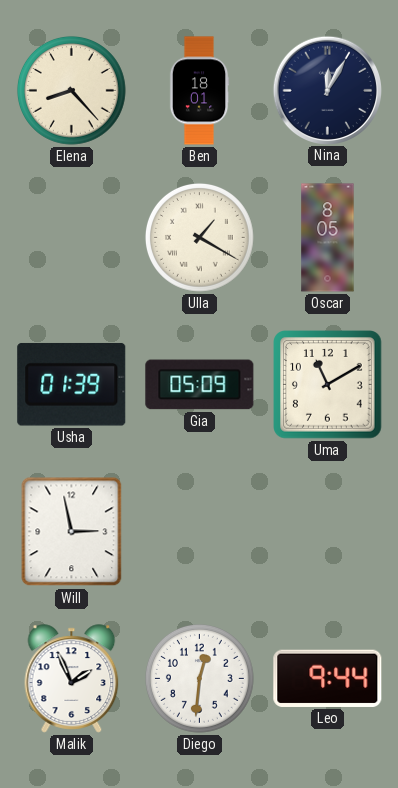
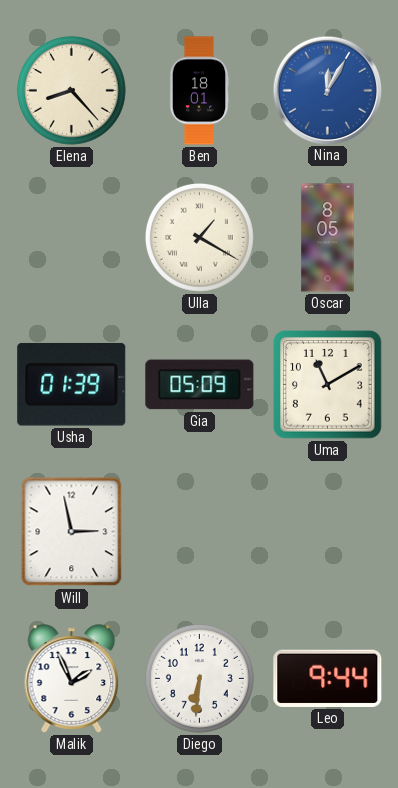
Nina dial: navy -> blue
Diego: 12:31 -> 6:31
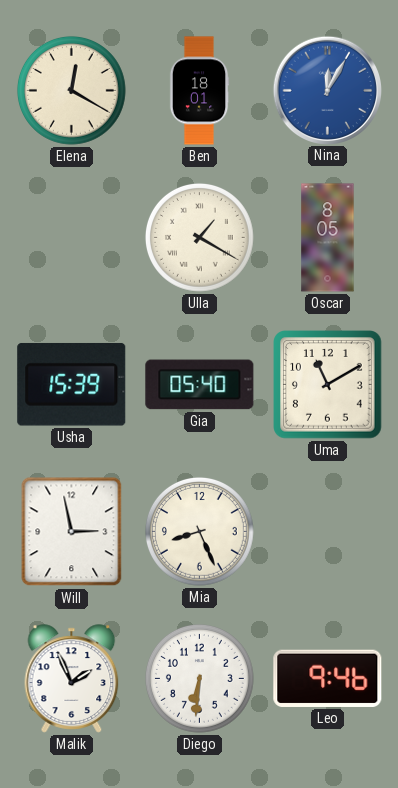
Elena: 8:23 -> 12:20
Usha: 01:39 -> 15:39
Gia: 05:09 -> 05:40
Mia: none -> 8:26
Leo: 9:44 -> 9:46
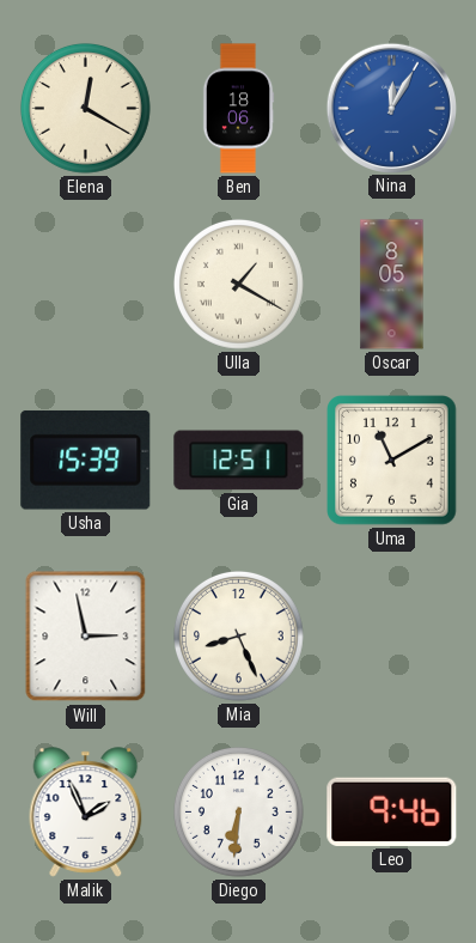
Ben: 18:01 -> 18:06
Gia: 05:40 -> 12:51
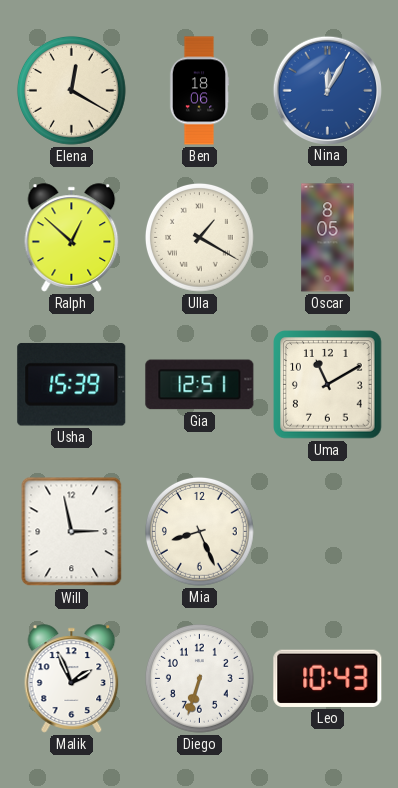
Ralph: none -> 12:52
Diego: 6:31 -> 6:33
Leo: 9:46 -> 10:43
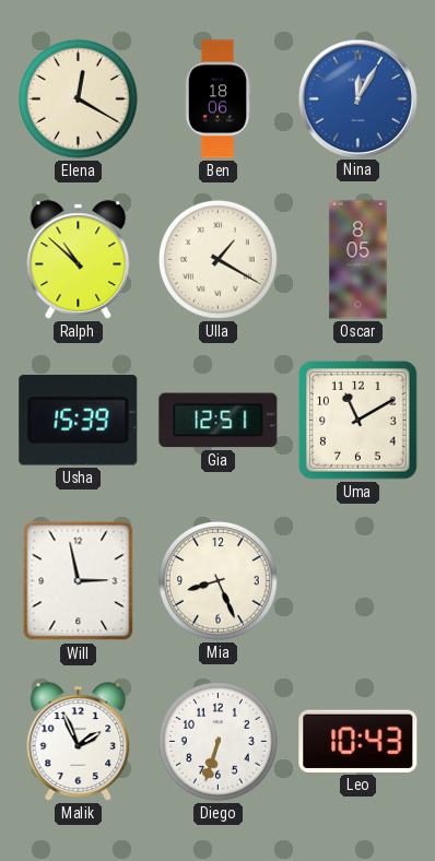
Ralph: 12:52 -> 10:52
